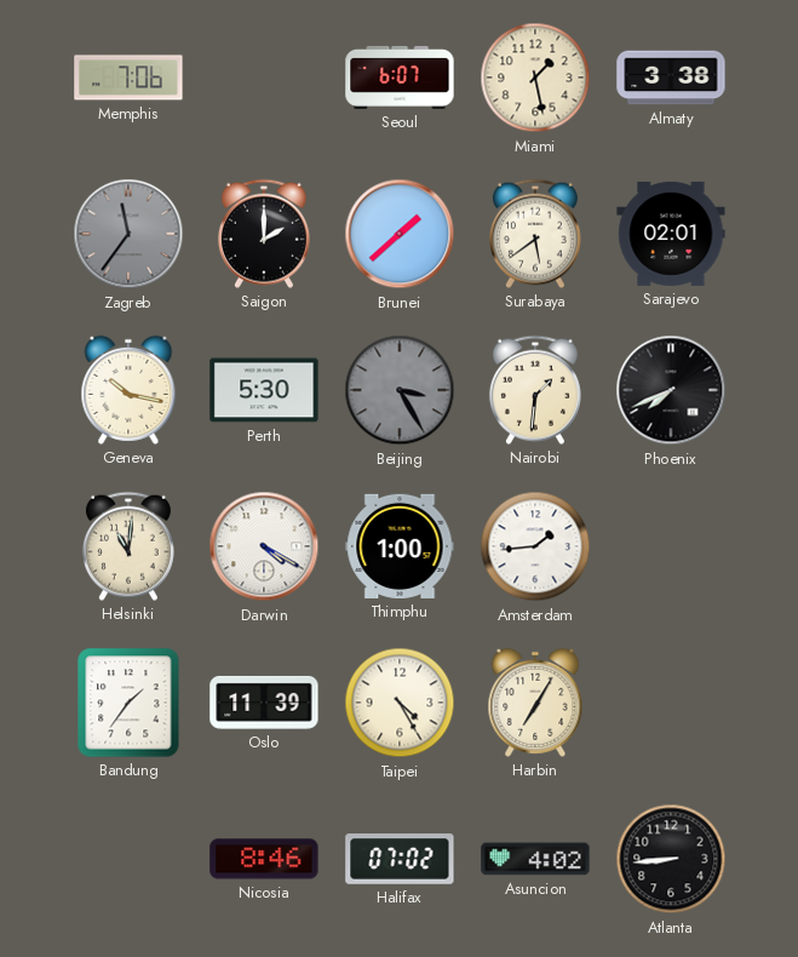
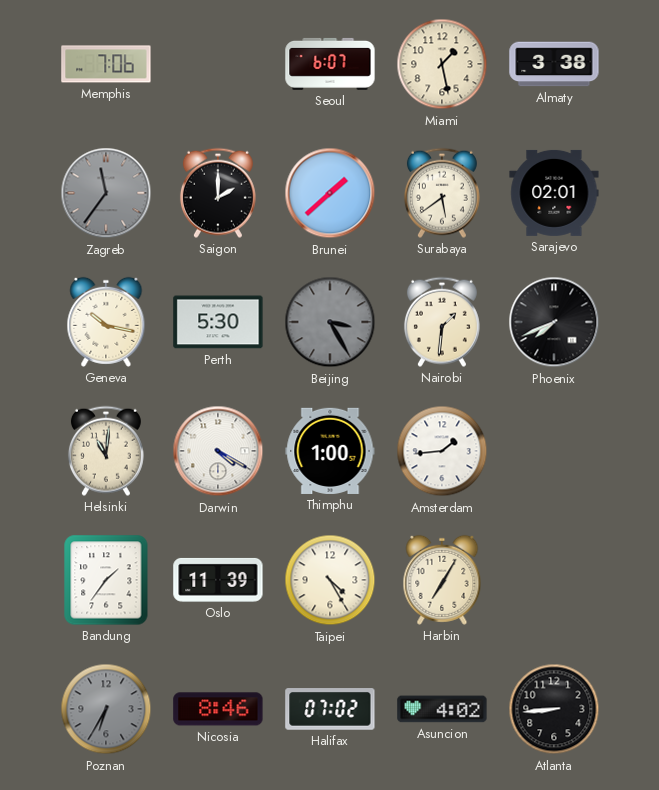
Poznan: none -> 6:35
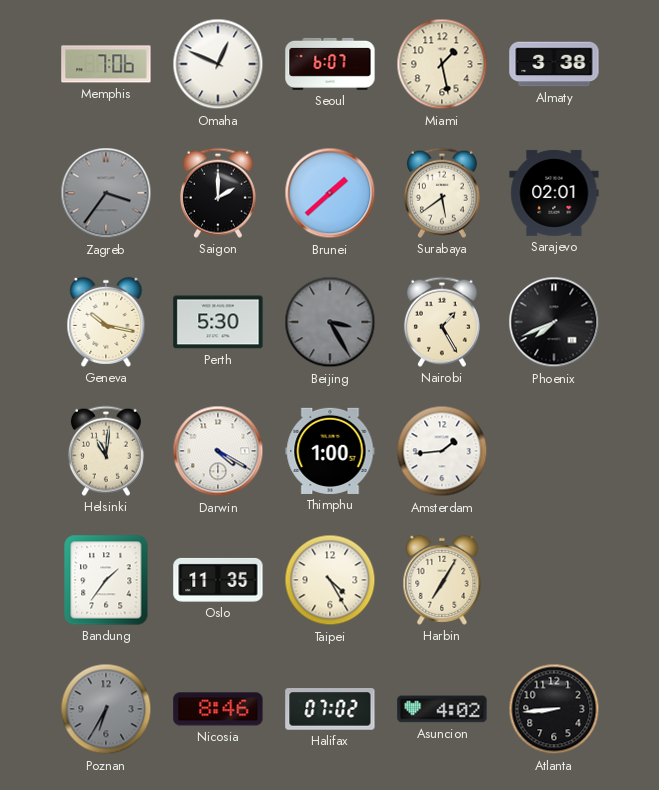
Omaha: none -> 12:49
Zagreb: 11:36 -> 3:36
Nairobi: 1:31 -> 1:25
Oslo: 11:39 -> 11:35
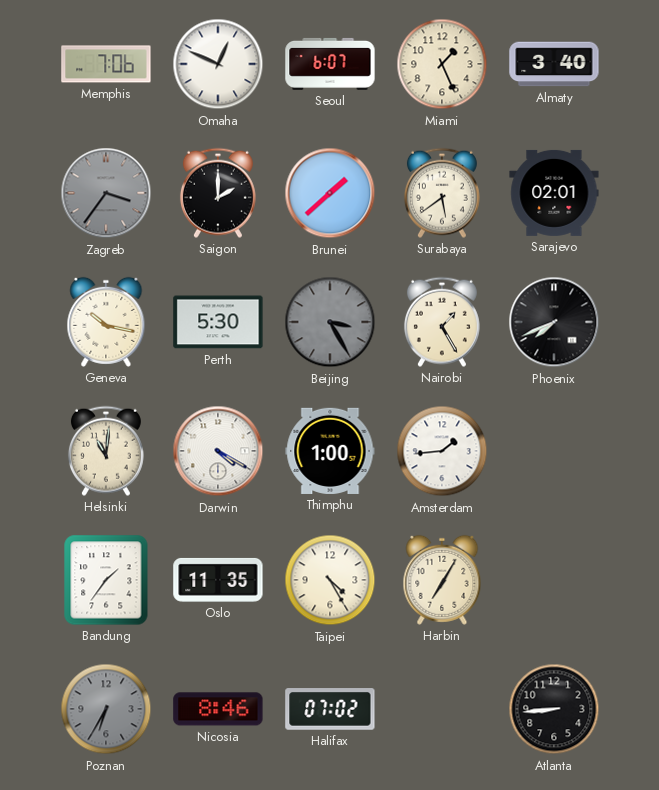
Miami: 1:28 -> 1:26
Almaty: 3:38 -> 3:40
Asuncion: 4:02 -> none
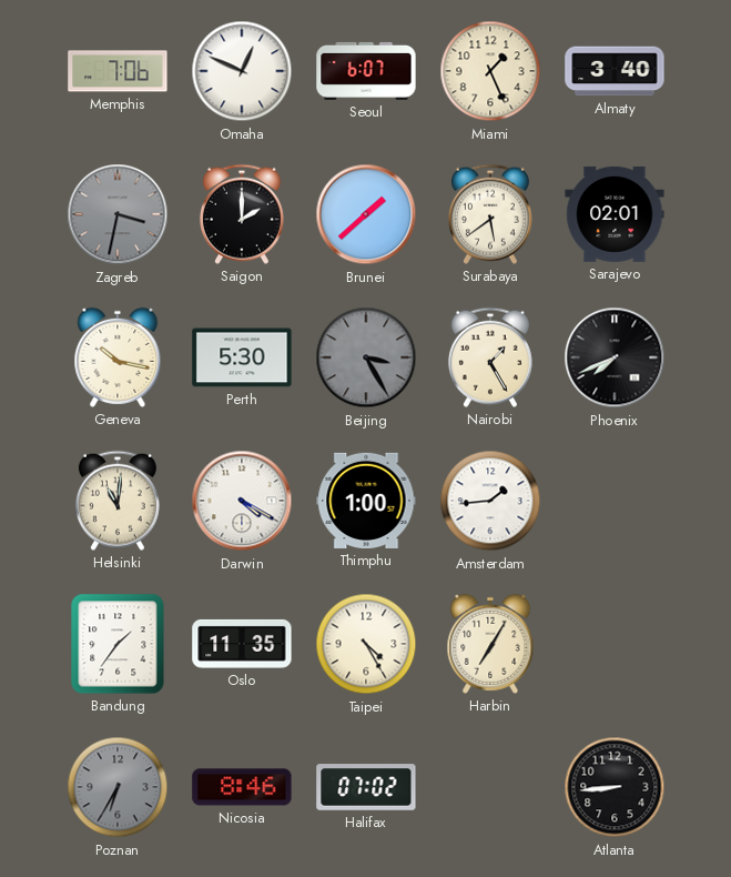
Zagreb: 3:36 -> 3:32
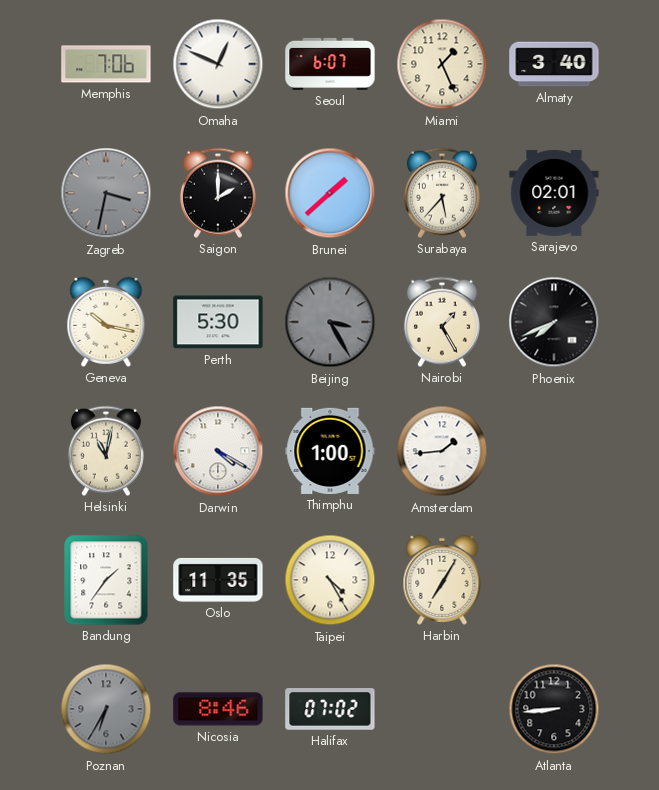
Surabaya: 5:39 -> 5:37
Helsinki: 11:01 -> 11:02
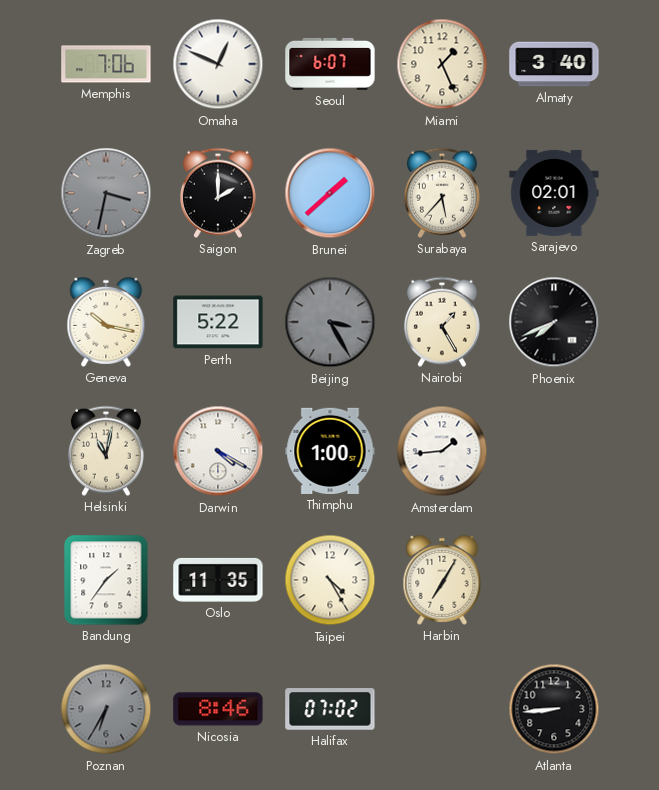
Perth: 5:30 -> 5:22
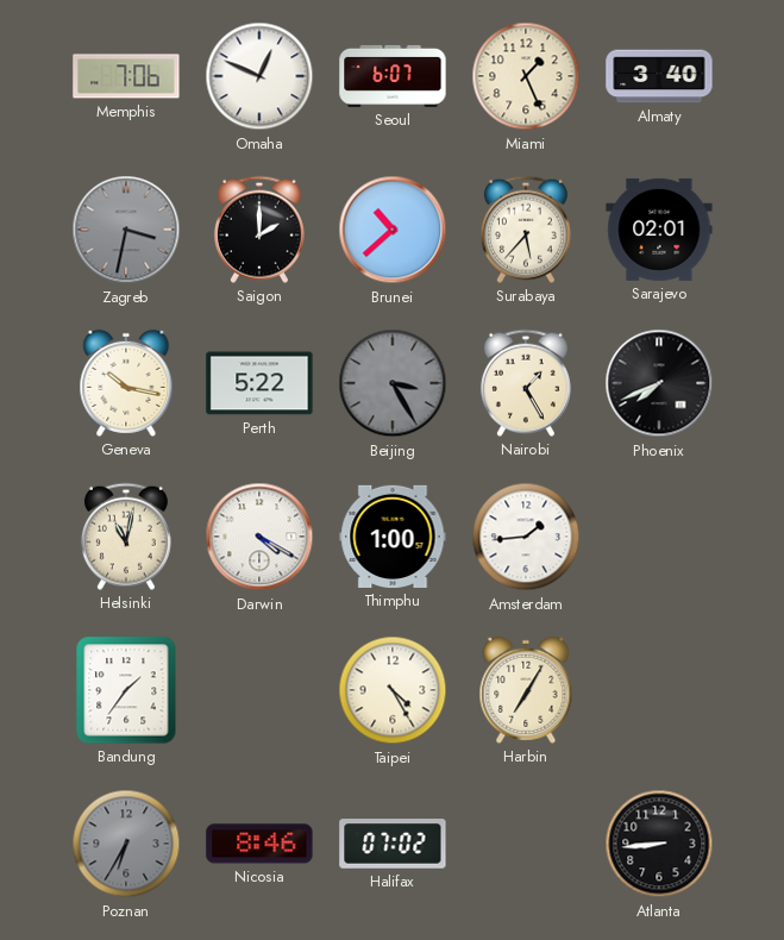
Brunei: 1:38 -> 10:38
Oslo: 11:35 -> none
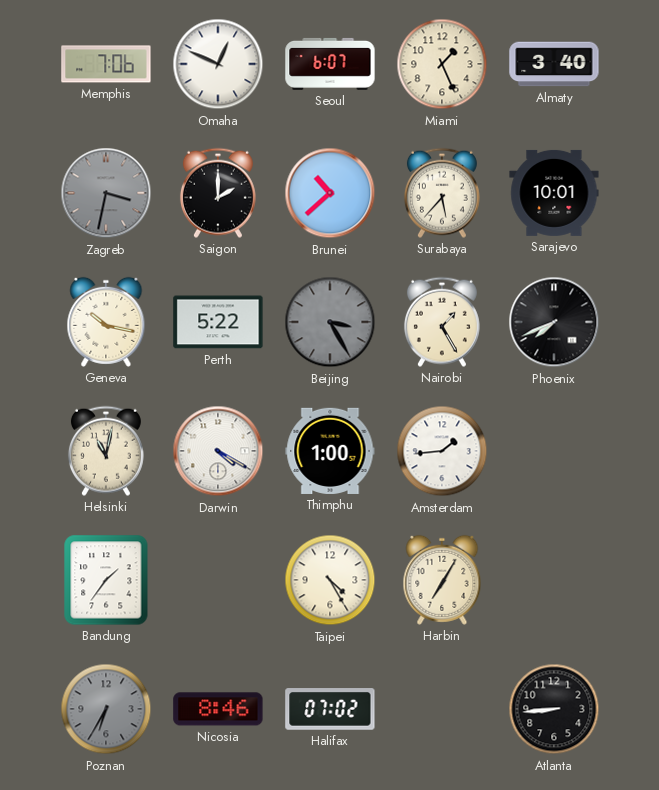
Sarajevo: 02:01 -> 10:01
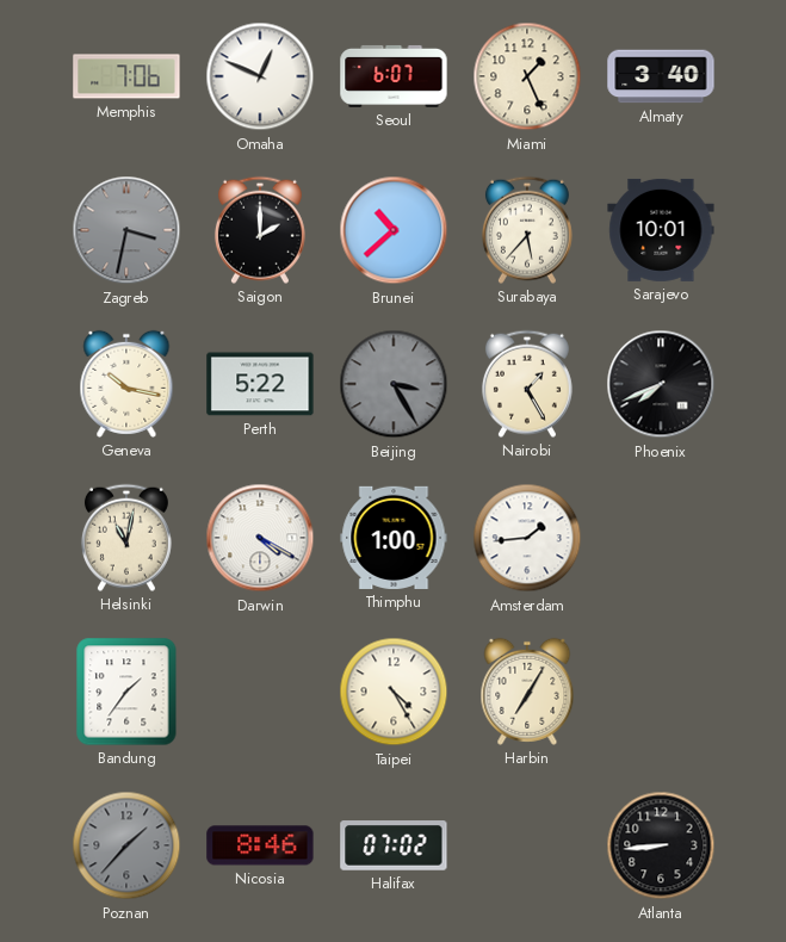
Poznan: 6:35 -> 1:37
